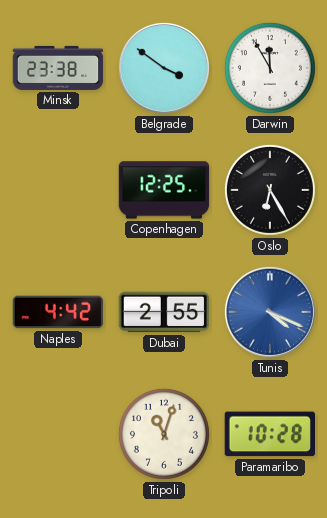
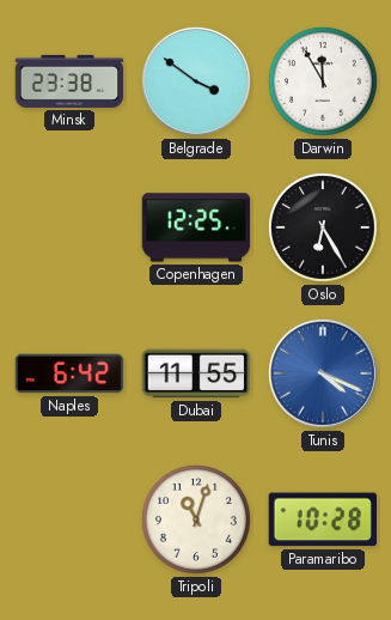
Naples: 4:42 -> 6:42
Dubai: 2:55 -> 11:55
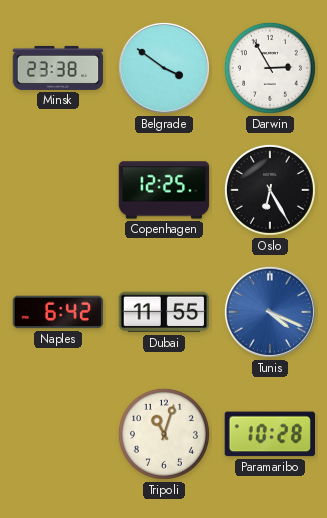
Darwin: 11:55 -> 2:55
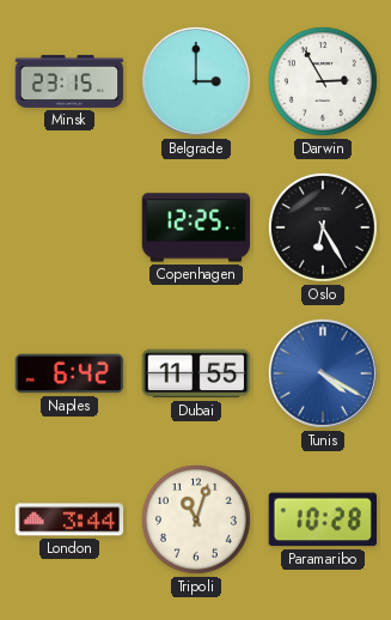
Minsk: 23:38 -> 23:15
Belgrade: 3:51 -> 3:00
Tunis: 4:19 -> 4:20
London: none -> 3:44
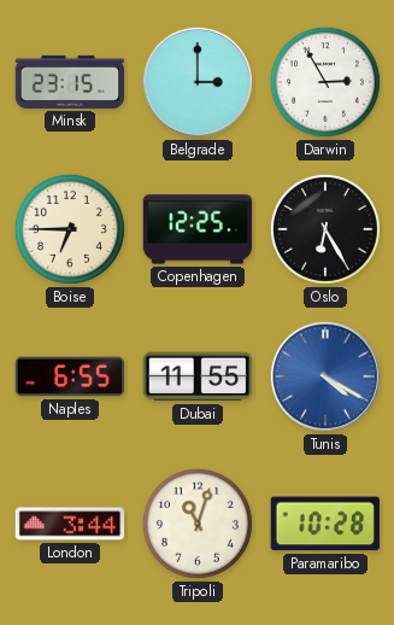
Boise: none -> 6:45
Naples: 6:42 -> 6:55
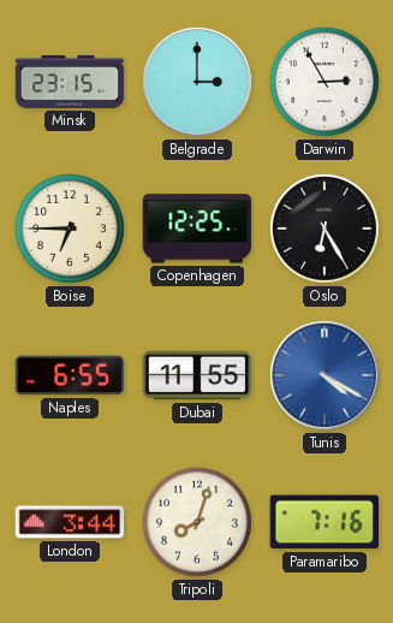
Tripoli: 11:03 -> 8:03
Paramaribo: 10:28 -> 7:16
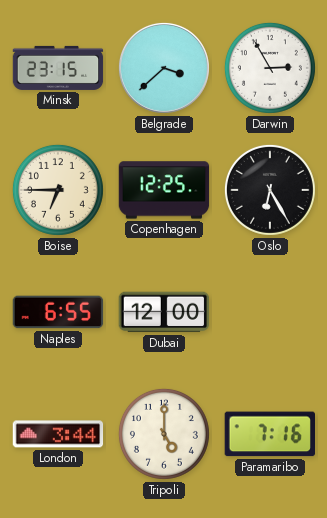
Belgrade: 3:00 -> 3:38
Dubai: 11:55 -> 12:00
Tunis: 4:20 -> none
Tripoli: 8:03 -> 5:00
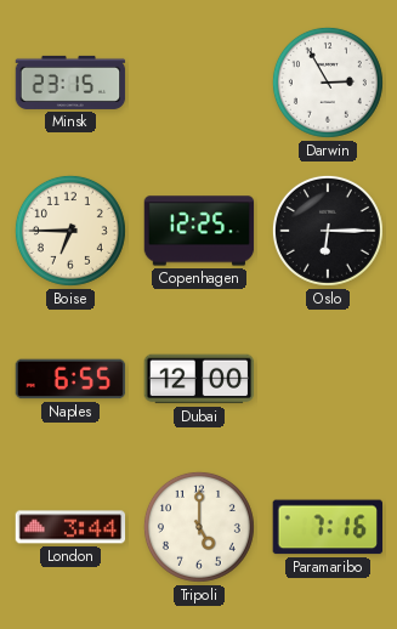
Belgrade: 3:38 -> none
Oslo: 6:25 -> 6:15
